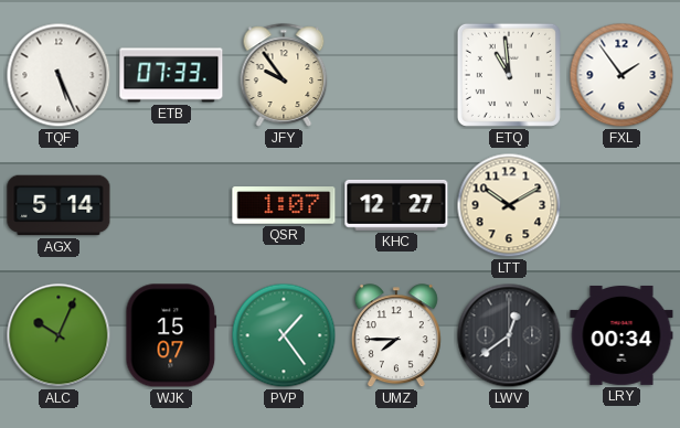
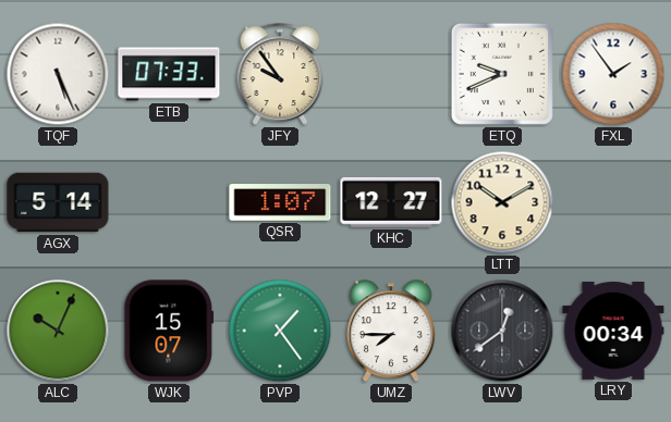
ETQ: 10:59 -> 9:41
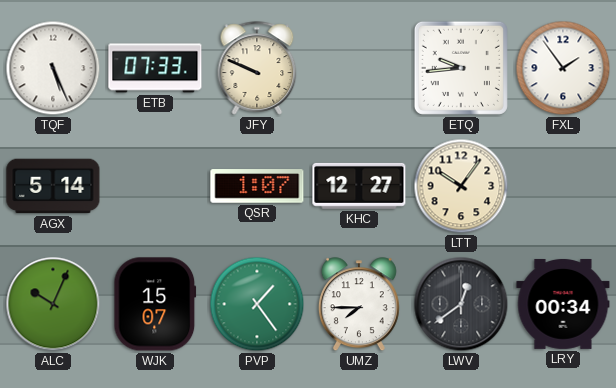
JFY: 9:54 -> 9:49
ETQ: 9:41 -> 9:44
LTT: 10:10 -> 10:06
